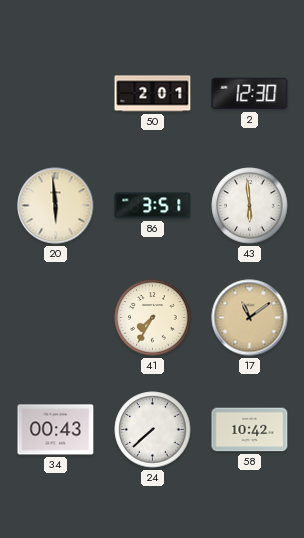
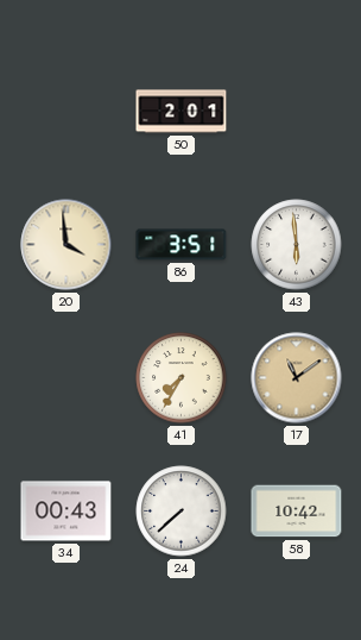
2: 12:30 -> none
20: 5:59 -> 3:59
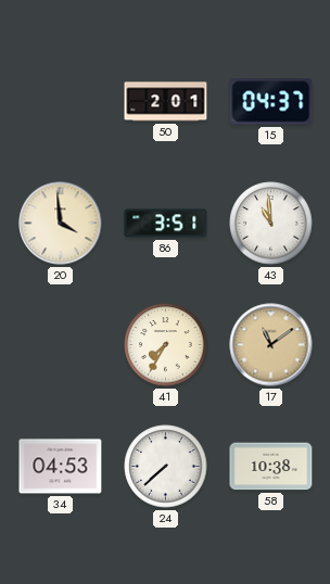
15: none -> 04:37
43: 5:59 -> 10:59
34: 00:43 -> 04:53
58: 10:42 -> 10:38
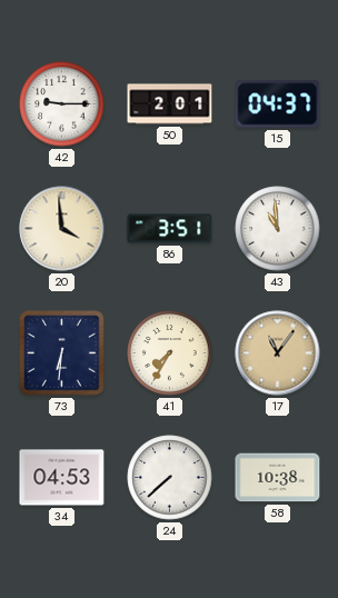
42: none -> 9:15
73: none -> 6:31
17: 11:09 -> 11:06
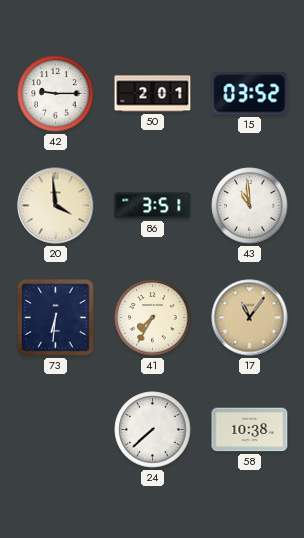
15: 04:37 -> 03:52
34: 04:53 -> none
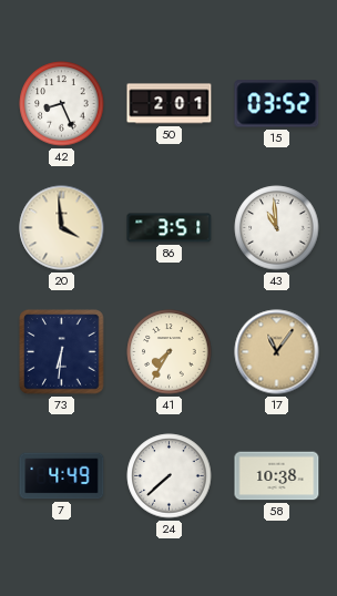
42: 9:15 -> 8:26
7: none -> 4:49
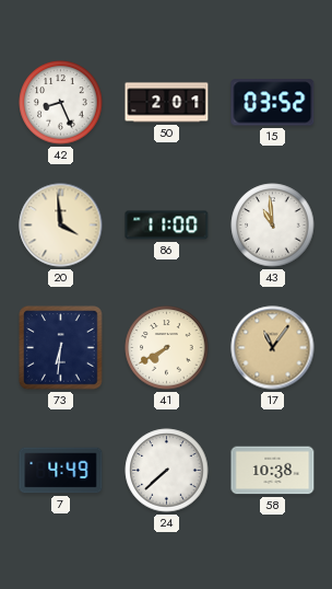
86: 3:51 -> 11:00
41: 7:35 -> 7:40
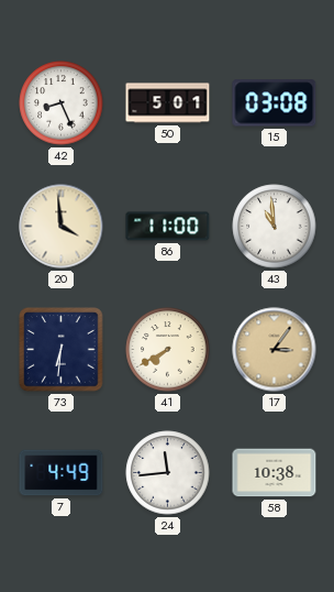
50: 2:01 -> 5:01
15: 03:52 -> 03:08
17: 11:06 -> 3:06
24: 7:38 -> 11:44
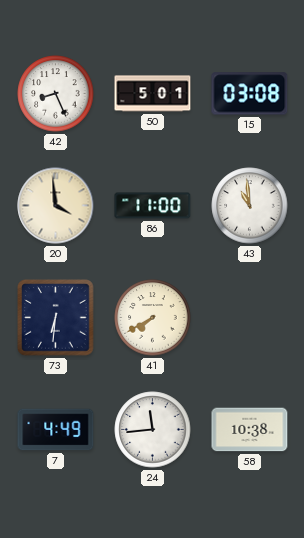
17: 3:06 -> none
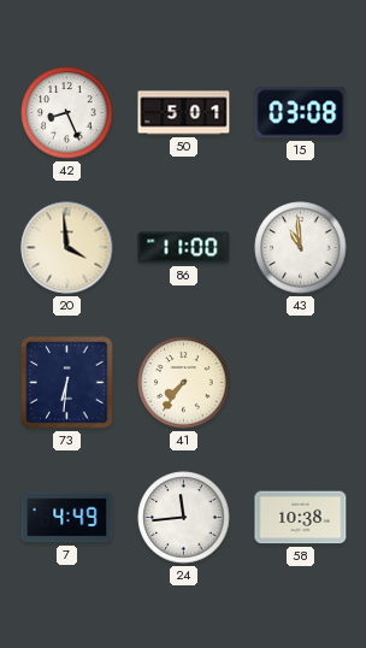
41: 7:40 -> 7:36
